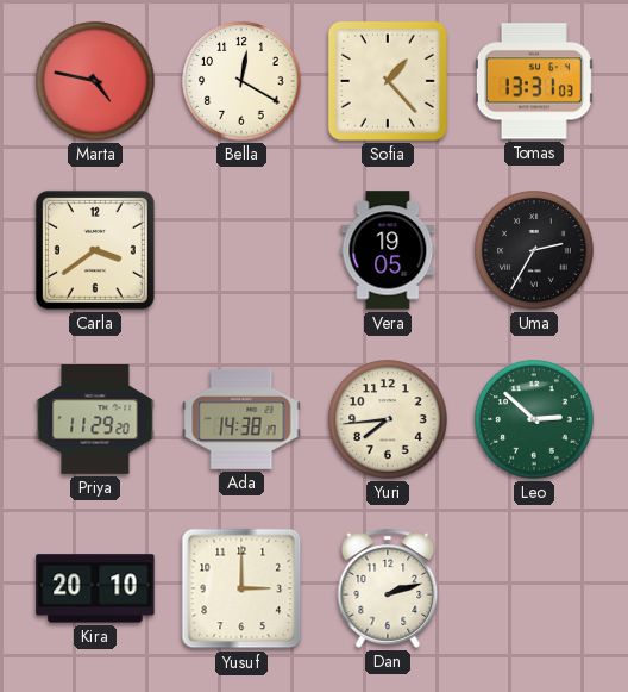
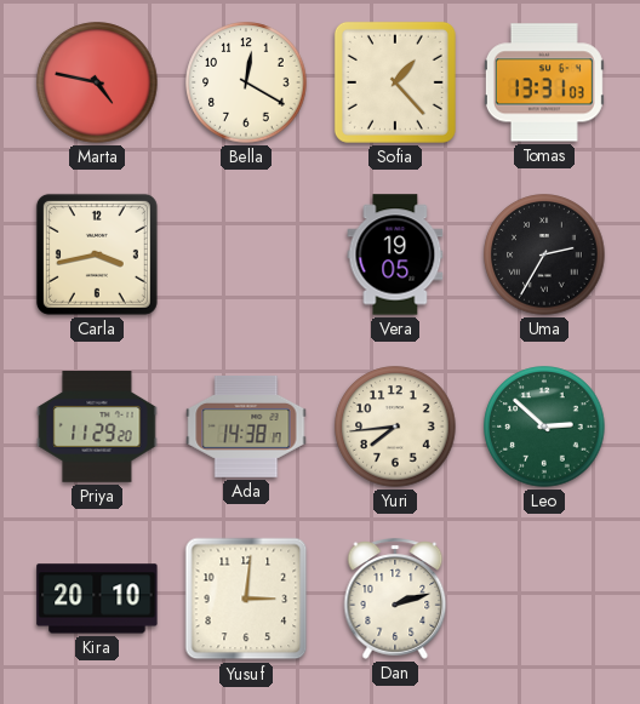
Carla: 3:39 -> 3:43
Yusuf: 3:00 -> 3:01
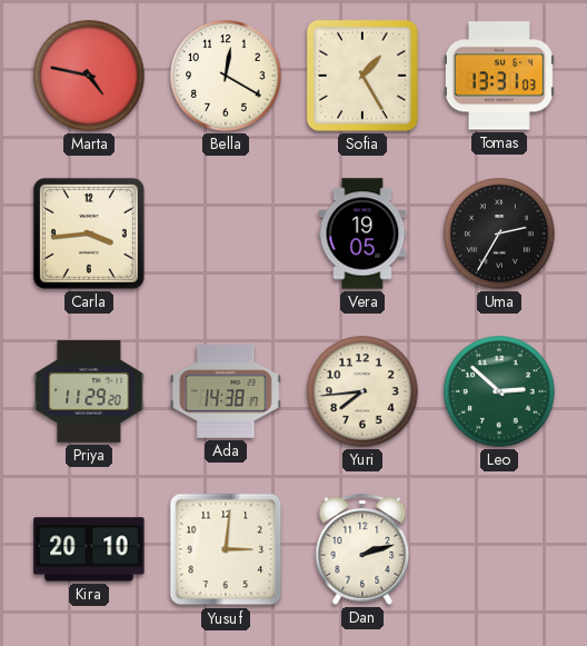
Sofia: 1:23 -> 1:25
Carla: 3:43 -> 3:44
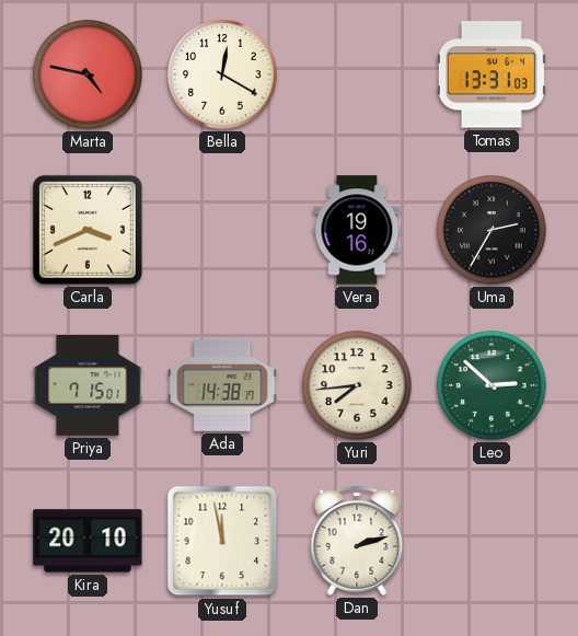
Sofia: 1:25 -> none
Carla: 3:44 -> 3:41
Vera: 19:05 -> 19:16
Priya: 11:29 -> 7:15
Yusuf: 3:01 -> 11:58
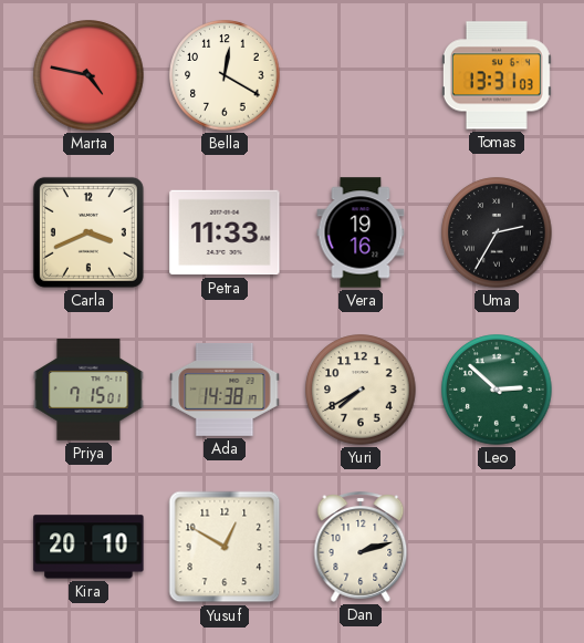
Petra: none -> 11:33
Yuri: 7:44 -> 7:40
Yusuf: 11:58 -> 12:50
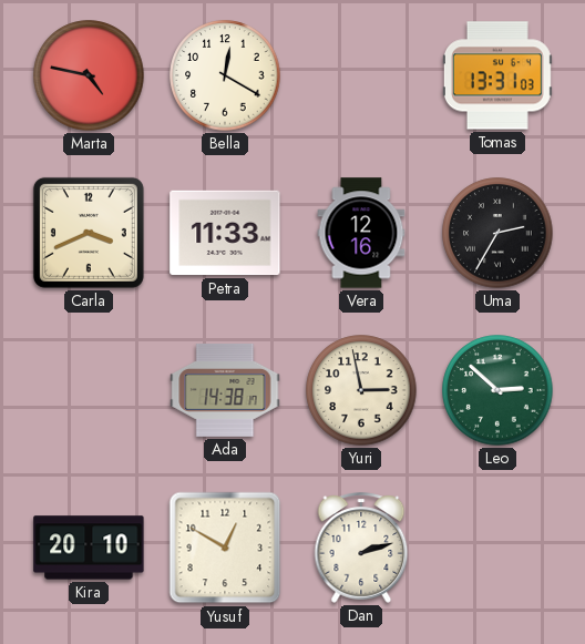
Vera: 19:16 -> 12:16
Priya: 7:15 -> none
Yuri: 7:40 -> 2:58
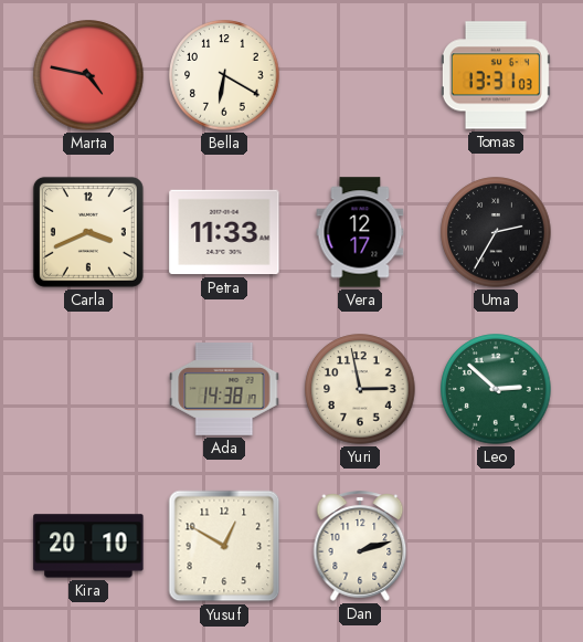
Bella: 12:20 -> 6:20
Vera: 12:16 -> 12:17
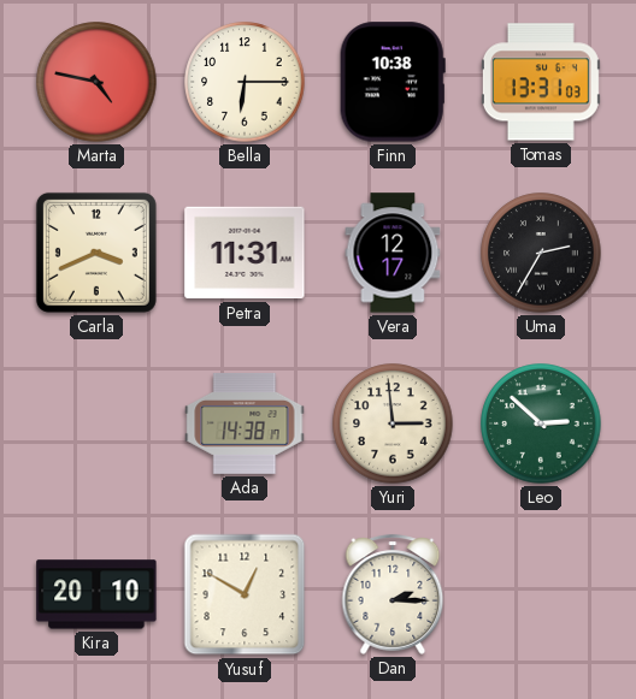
Bella: 6:20 -> 6:15
Finn: none -> 10:38
Petra: 11:33 -> 11:31
Yuri: 2:58 -> 2:59
Dan: 2:12 -> 2:15
